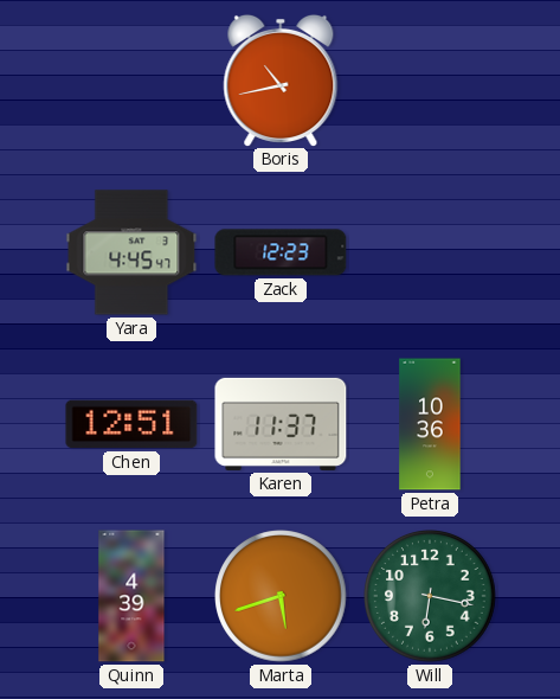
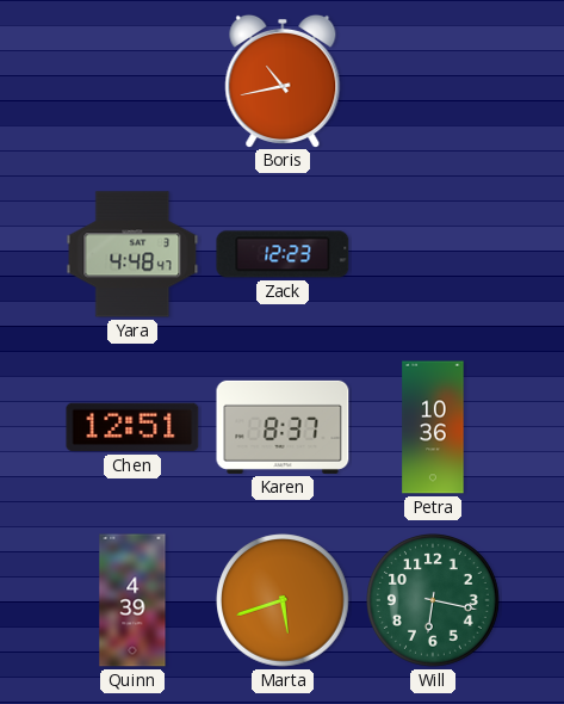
Yara: 4:45 -> 4:48
Karen: 11:37 -> 8:37
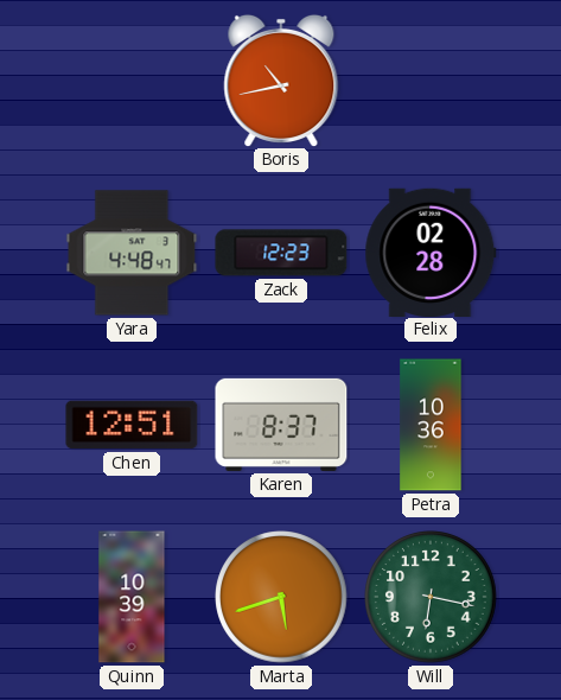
Felix: none -> 02:28
Quinn: 4:39 -> 10:39
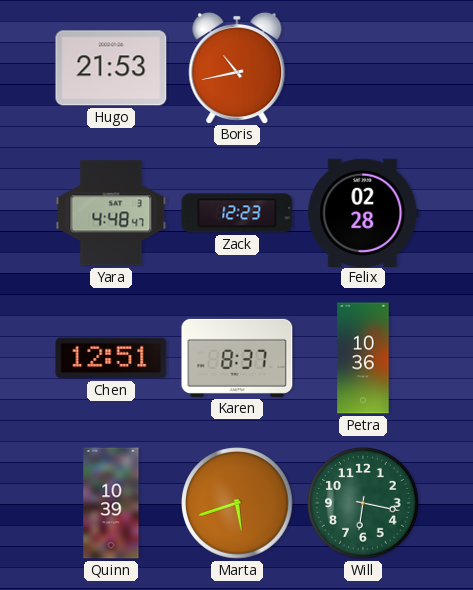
Hugo: none -> 21:53
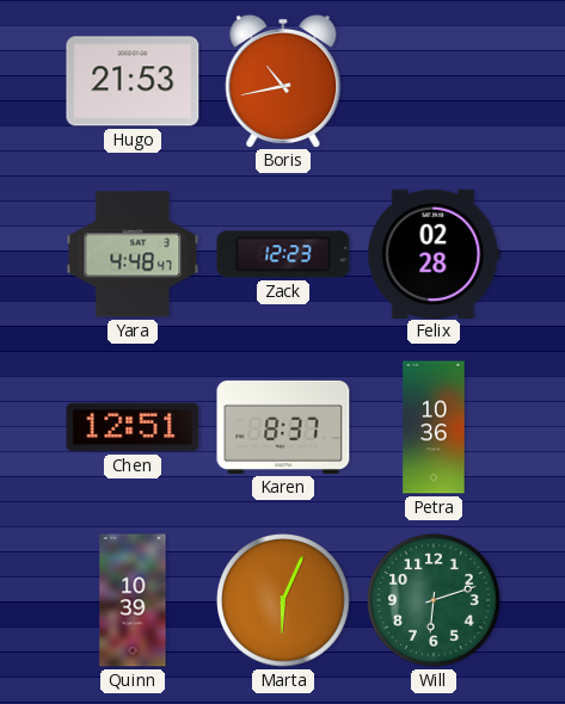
Marta: 5:42 -> 6:04
Will: 6:17 -> 6:12
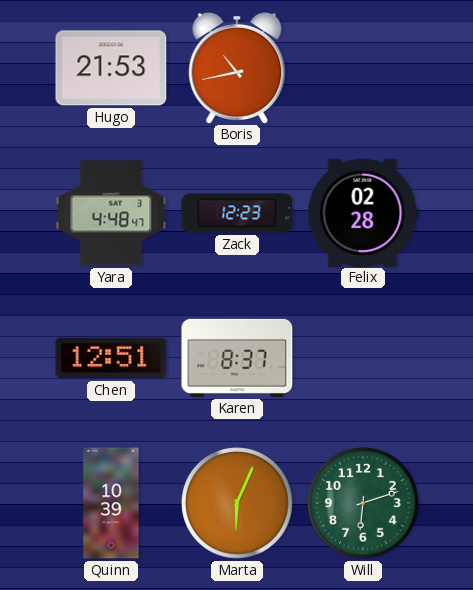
Petra: 10:36 -> none
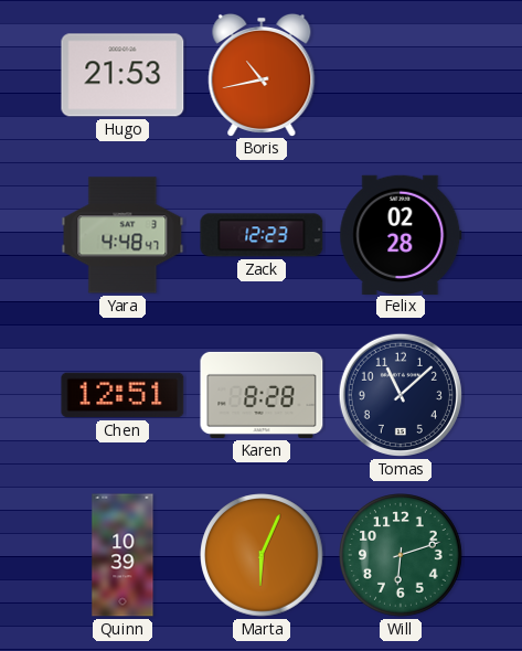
Karen: 8:37 -> 8:28
Tomas: none -> 11:08
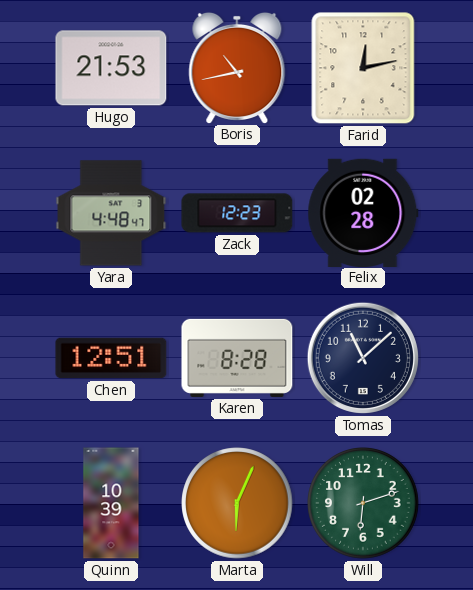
Farid: none -> 12:13
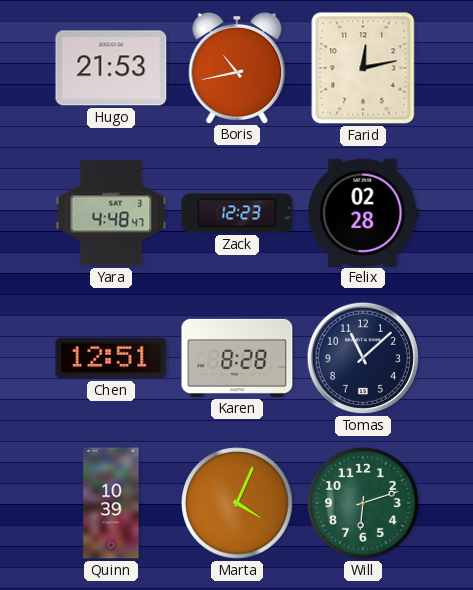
Marta: 6:04 -> 4:04
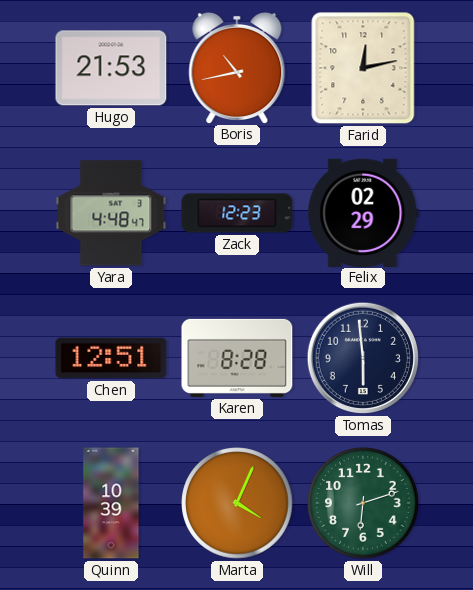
Felix: 02:28 -> 02:29
Tomas: 11:08 -> 5:59
